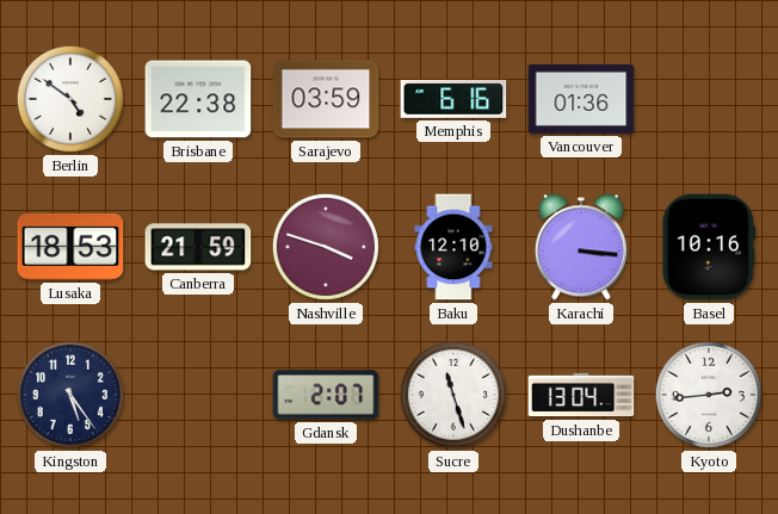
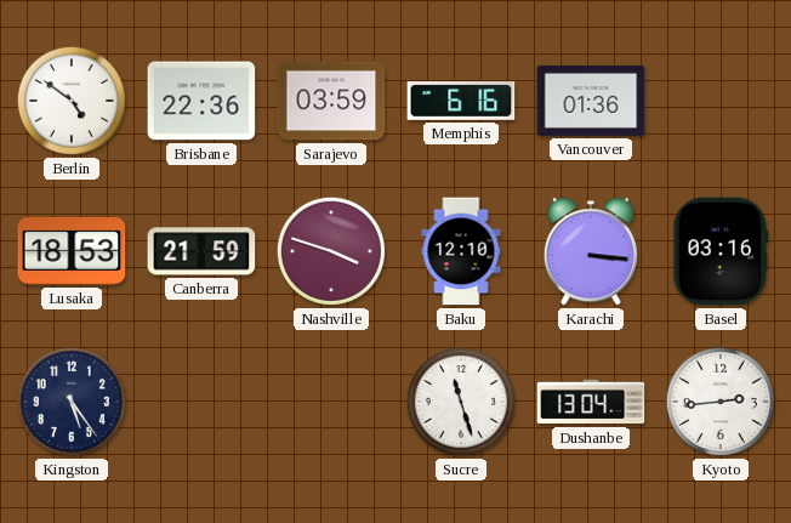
Brisbane: 22:38 -> 22:36
Basel: 10:16 -> 03:16
Gdansk: 2:07 -> none
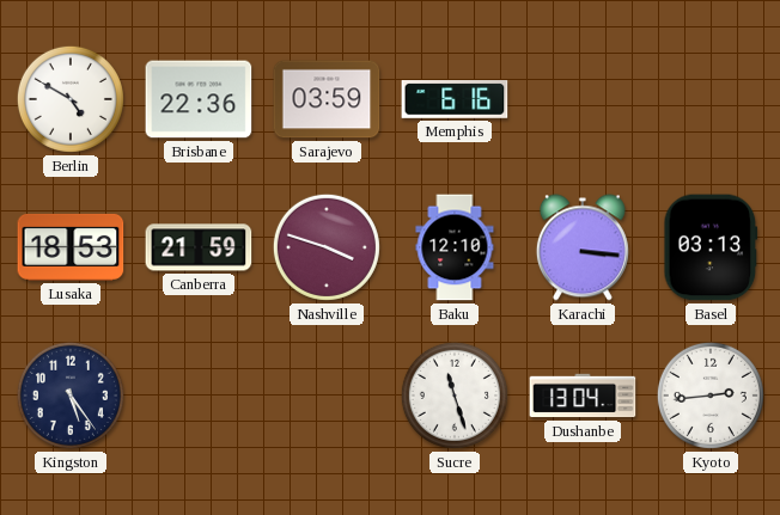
Berlin: 4:51 -> 4:50
Vancouver: 01:36 -> none
Basel: 03:16 -> 03:13
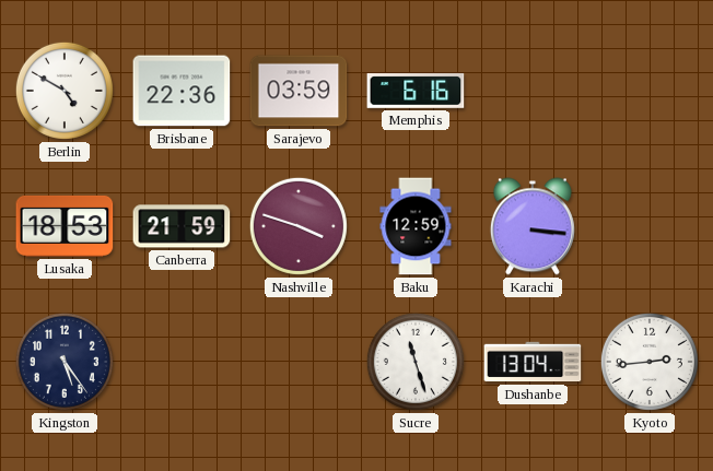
Baku: 12:10 -> 12:59
Basel: 03:13 -> none
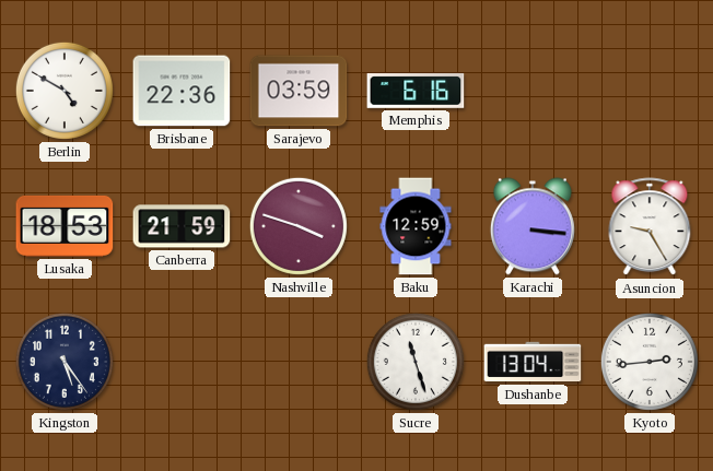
Asuncion: none -> 9:25
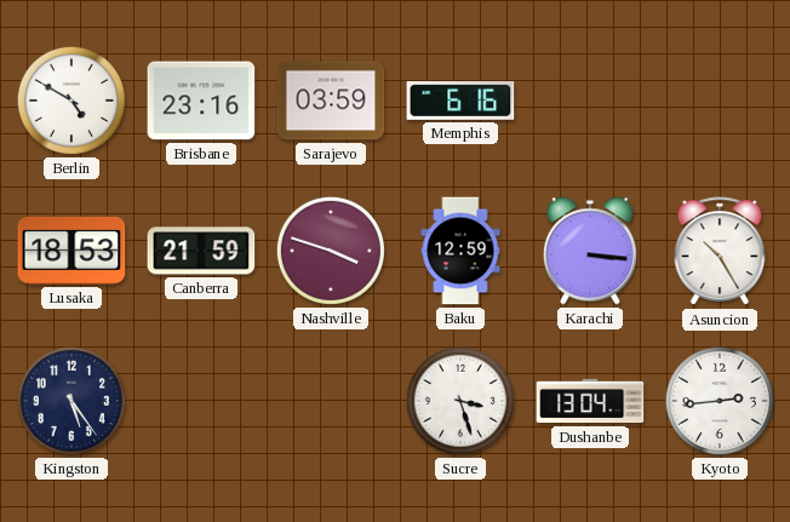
Brisbane: 22:36 -> 23:16
Asuncion: 9:25 -> 10:25
Sucre: 11:27 -> 3:27
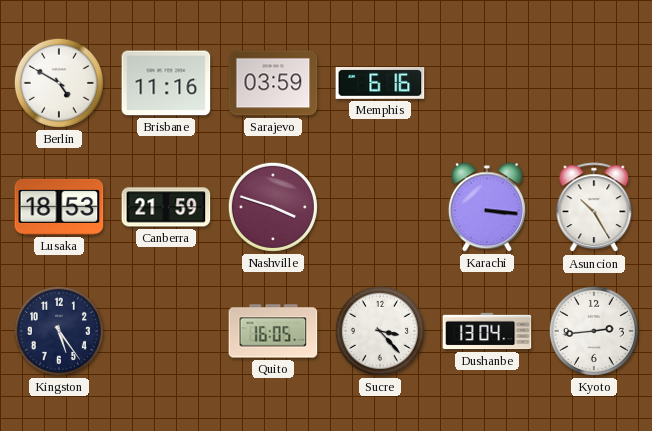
Brisbane: 23:16 -> 11:16
Baku: 12:59 -> none
Quito: none -> 16:05
Sucre: 3:27 -> 3:23
